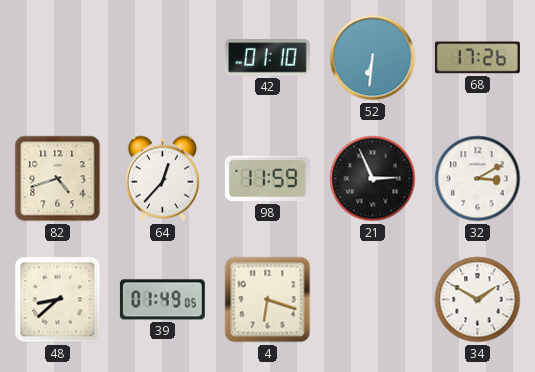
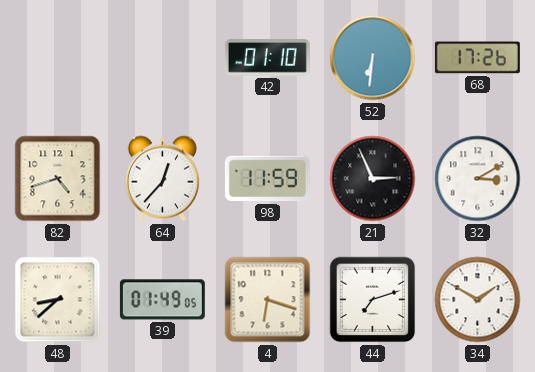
44: none -> 7:12
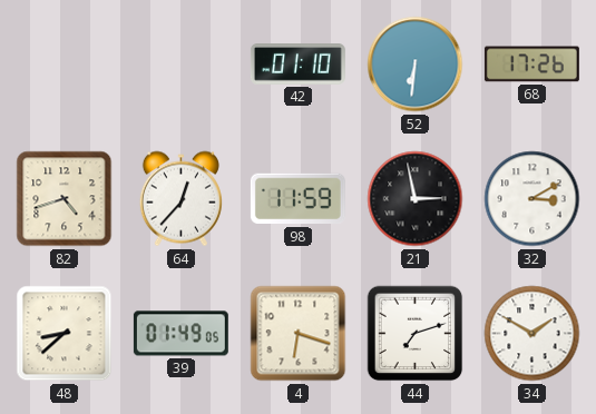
21: 2:56 -> 2:58
